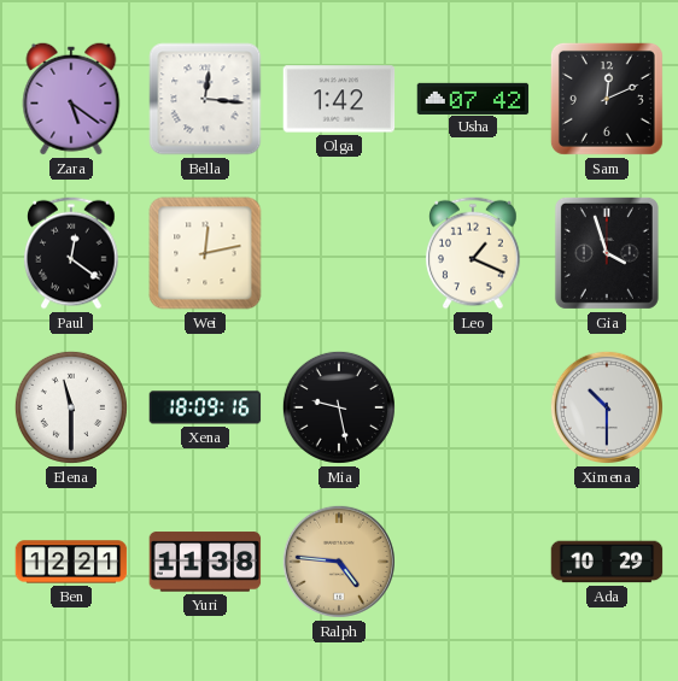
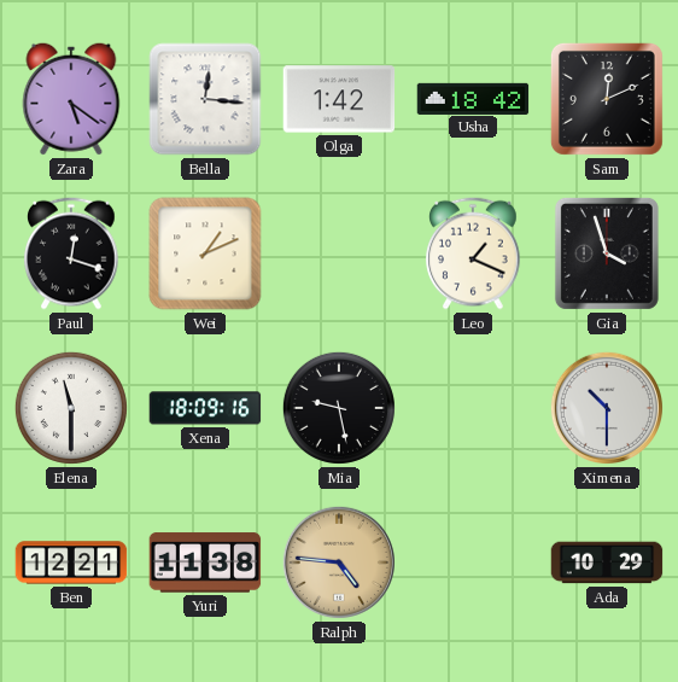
Usha: 07:42 -> 18:42
Paul: 12:21 -> 12:18
Wei: 12:13 -> 1:11
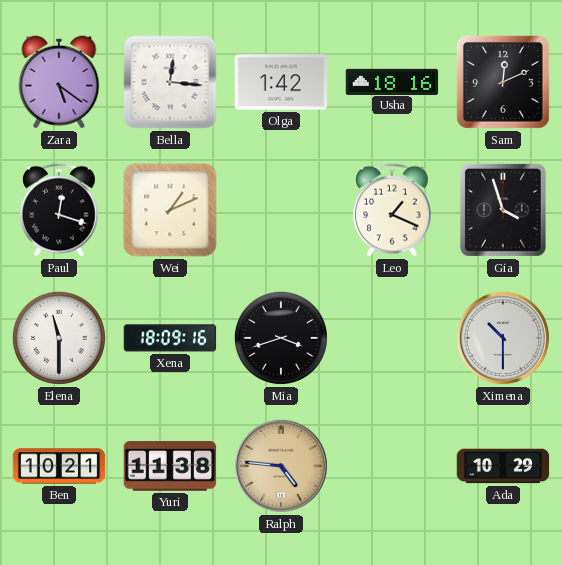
Usha: 18:42 -> 18:16
Mia: 9:28 -> 3:42
Ben: 12:21 -> 10:21
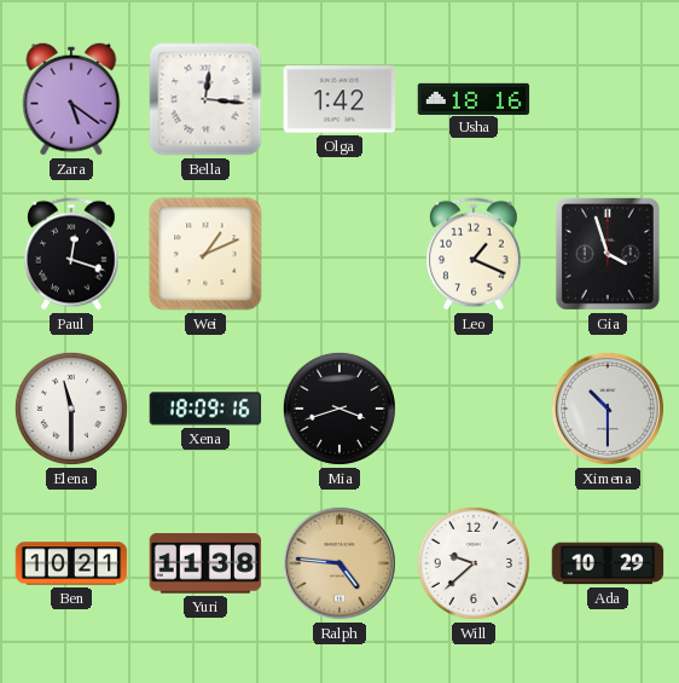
Sam: 12:11 -> none
Will: none -> 9:38
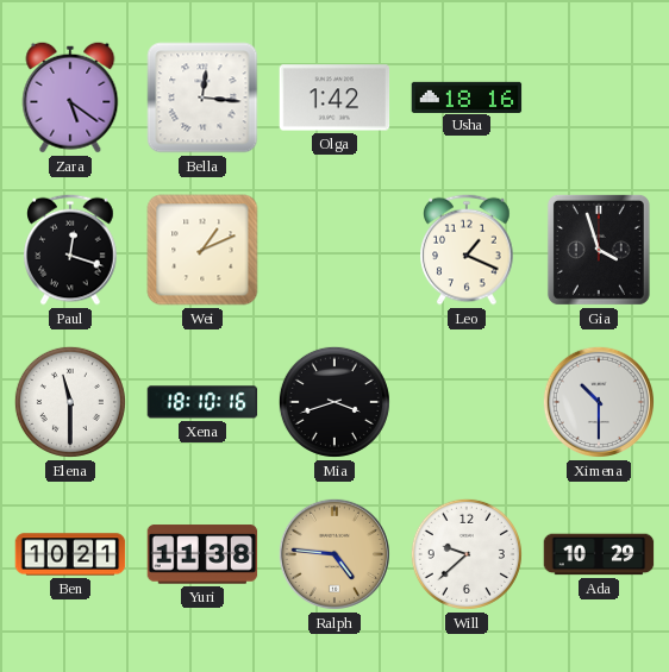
Xena: 18:09 -> 18:10
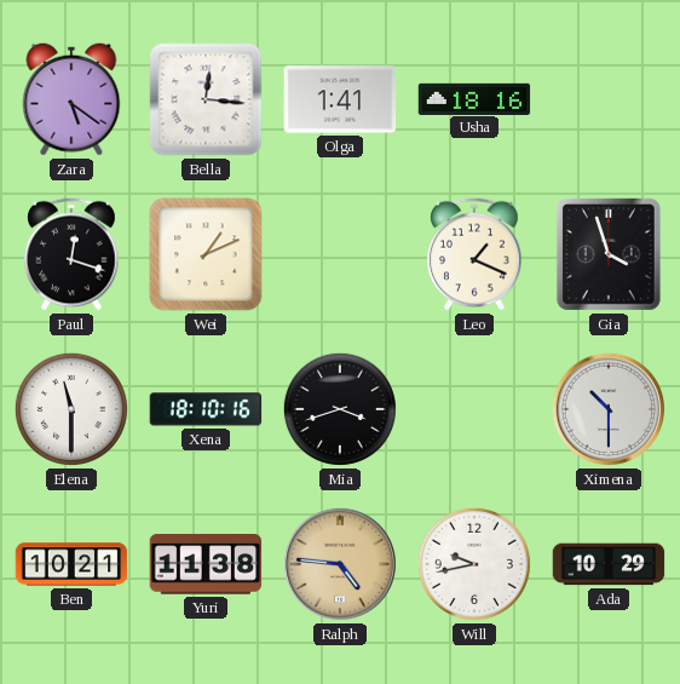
Olga: 1:42 -> 1:41
Will: 9:38 -> 9:43
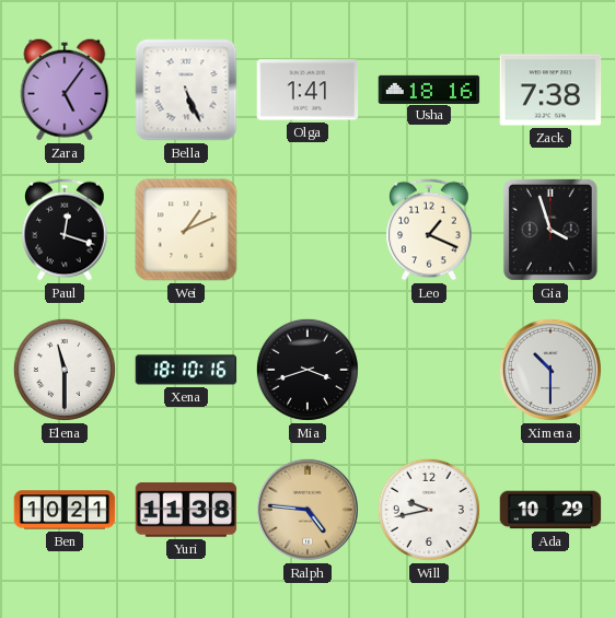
Zara: 5:21 -> 5:06
Bella: 12:16 -> 5:26
Zack: none -> 7:38
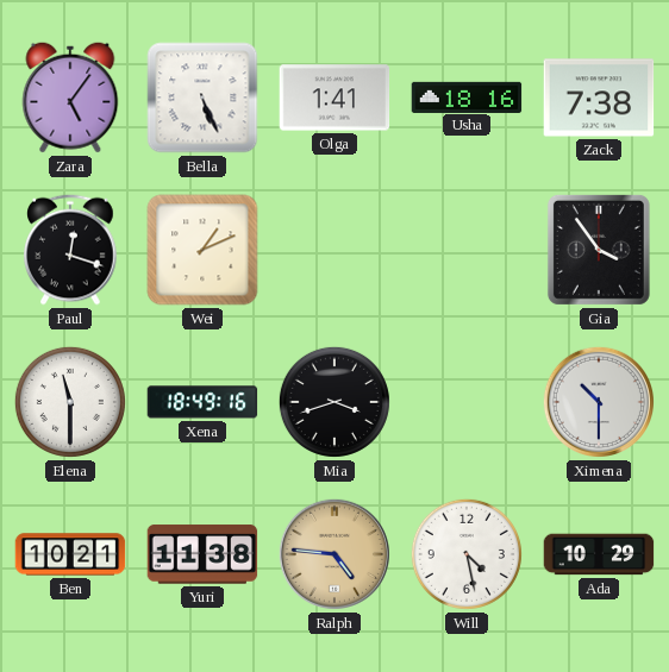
Leo: 1:19 -> none
Gia: 3:57 -> 3:54
Xena: 18:10 -> 18:49
Will: 9:43 -> 4:28
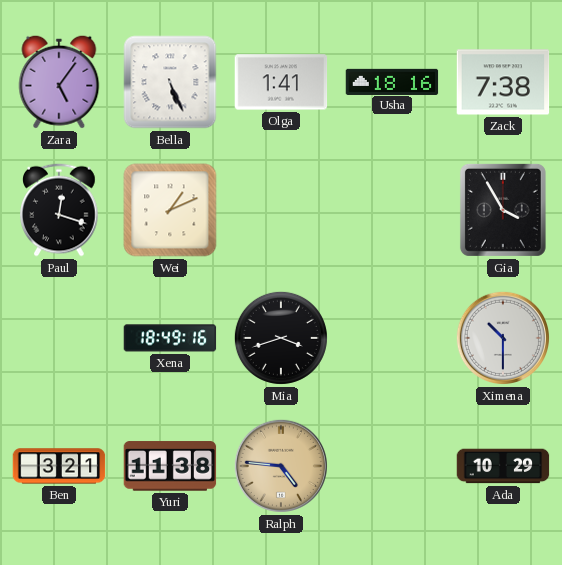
Gia: 3:54 -> 3:55
Elena: 11:30 -> none
Ben: 10:21 -> 3:21
Will: 4:28 -> none
